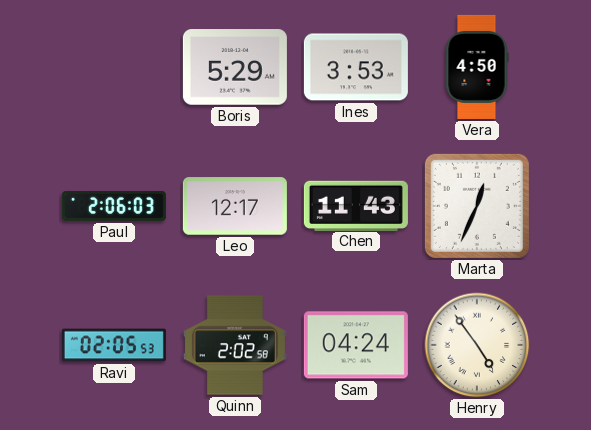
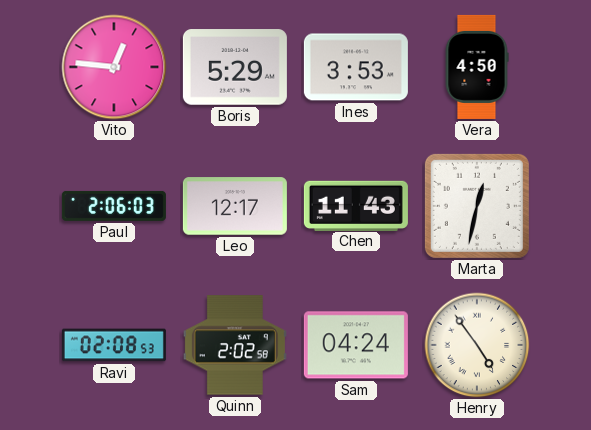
Vito: none -> 12:46
Marta: 12:34 -> 12:32
Ravi: 02:05 -> 02:08
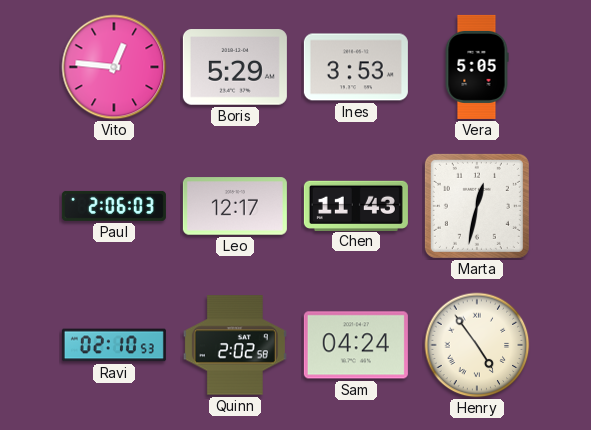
Vera: 4:50 -> 5:05
Ravi: 02:08 -> 02:10
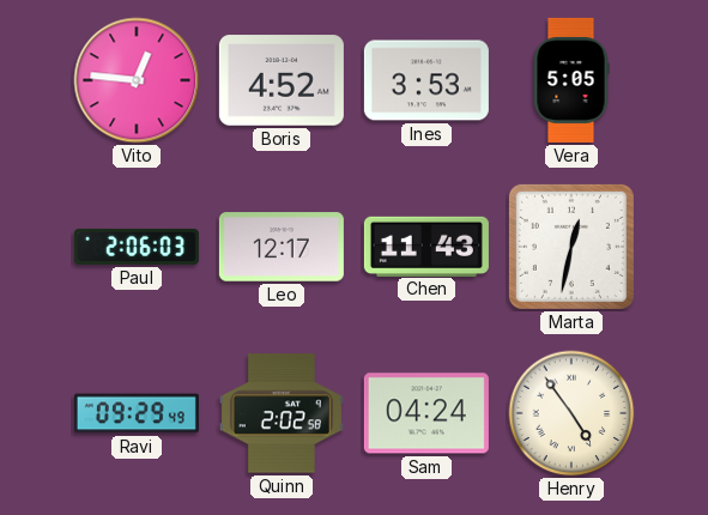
Boris: 5:29 -> 4:52
Ravi: 02:10 -> 09:29
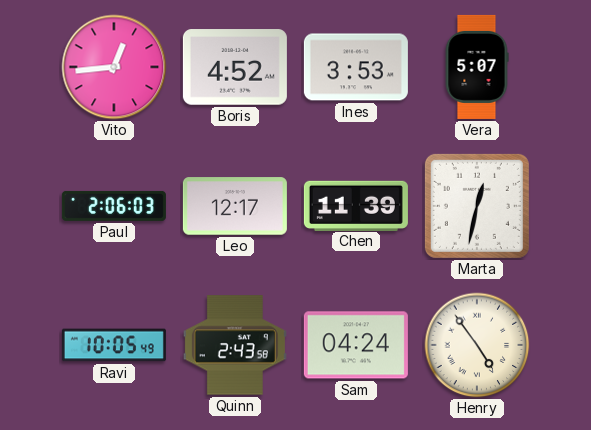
Vito: 12:46 -> 12:44
Vera: 5:05 -> 5:07
Chen: 11:43 -> 11:39
Ravi: 09:29 -> 10:05
Quinn: 2:02 -> 2:43
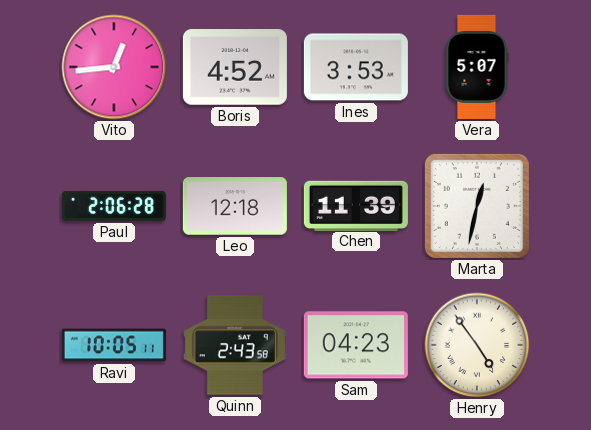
Paul: 2:06:03 -> 2:06:28
Leo: 12:17 -> 12:18
Ravi: 10:05:49 -> 10:05:11
Sam: 04:24 -> 04:23
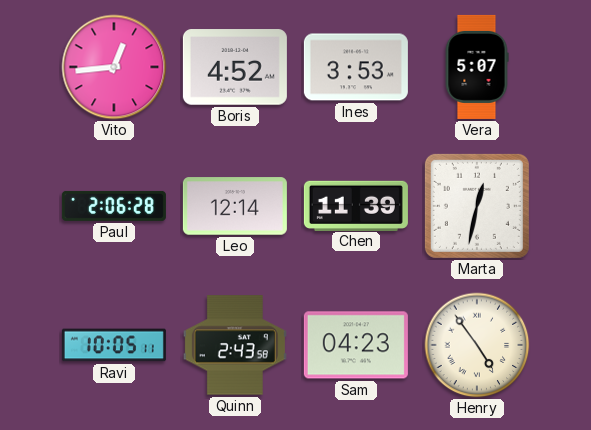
Leo: 12:18 -> 12:14
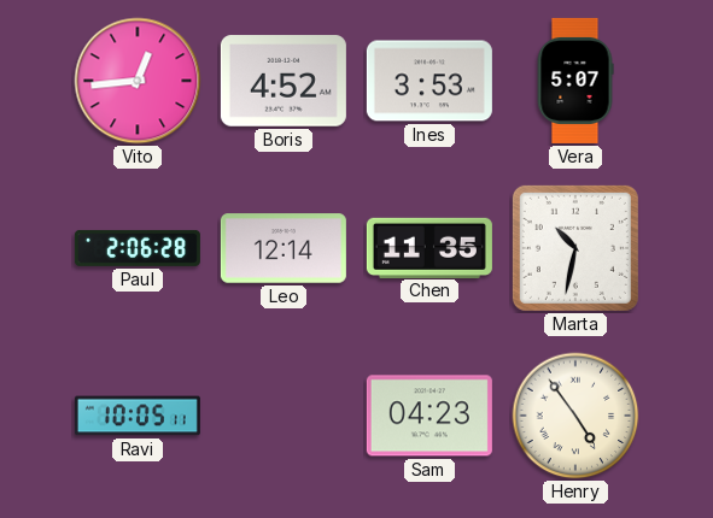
Chen: 11:39 -> 11:35
Marta: 12:32 -> 10:32
Quinn: 2:43 -> none
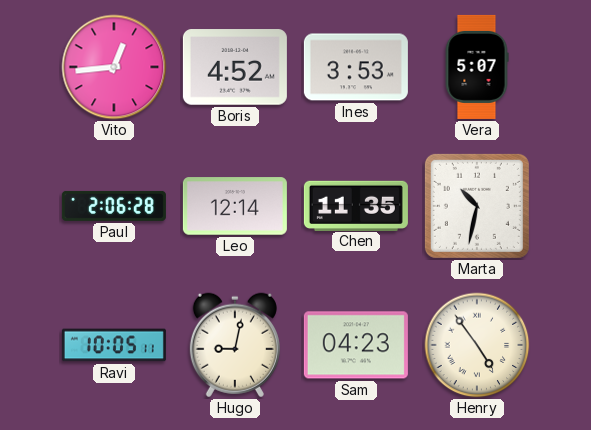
Hugo: none -> 9:02
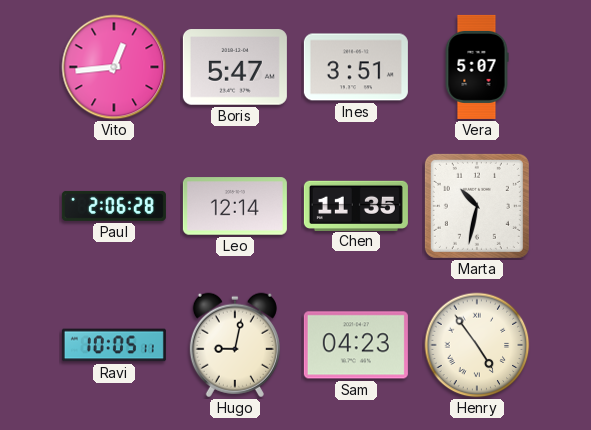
Boris: 4:52 -> 5:47
Ines: 3:53 -> 3:51
